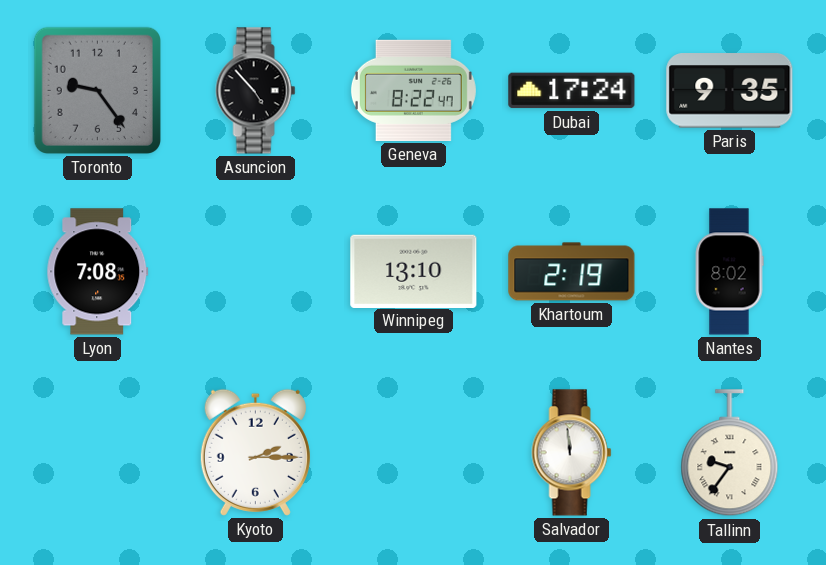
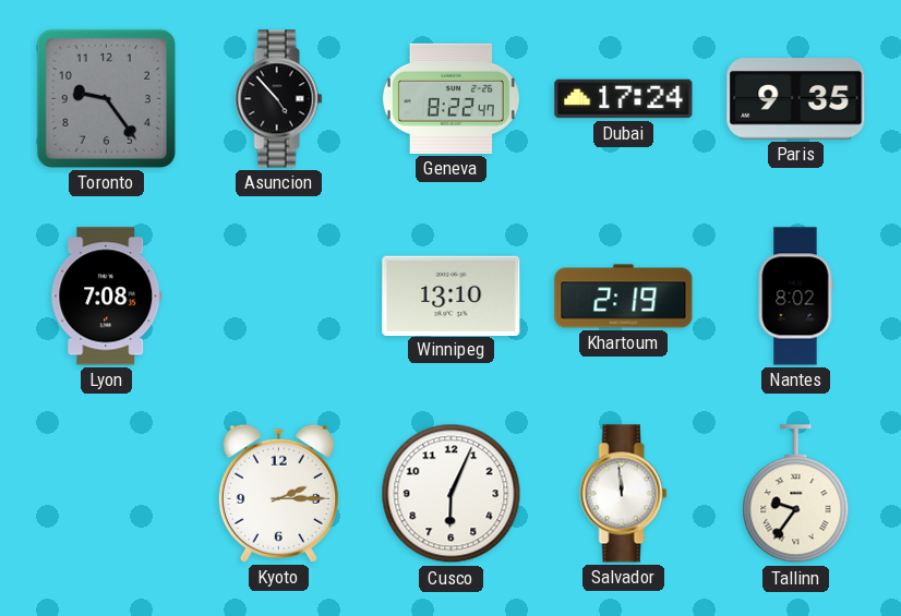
Cusco: none -> 6:04
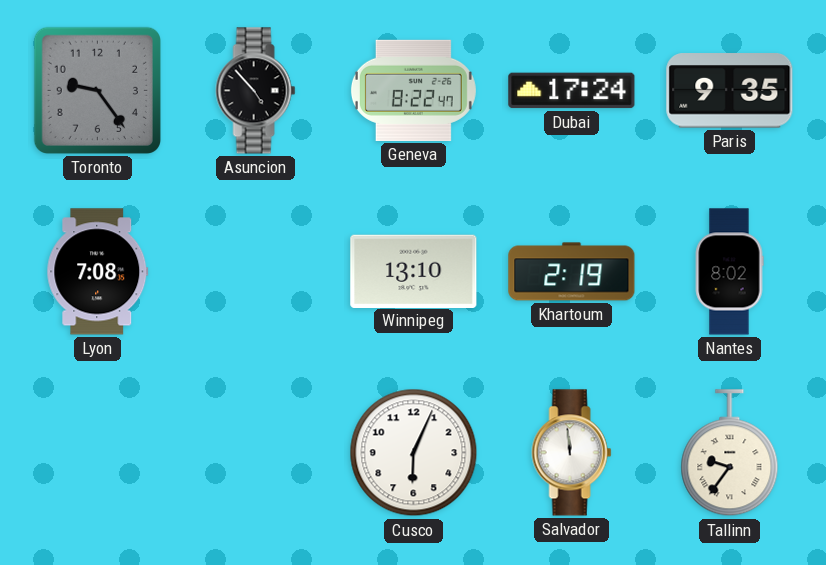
Kyoto: 2:15 -> none
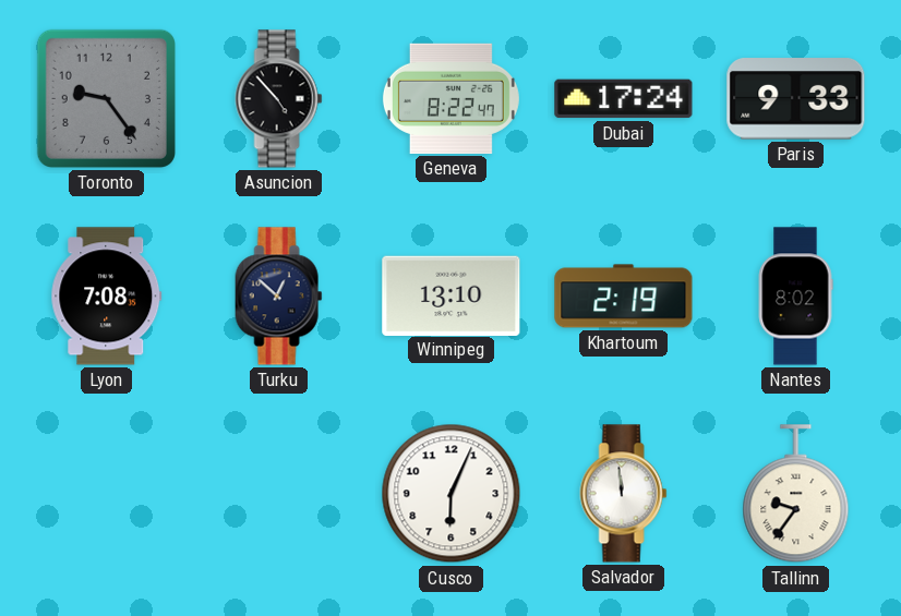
Paris: 9:35 -> 9:33
Turku: none -> 12:52
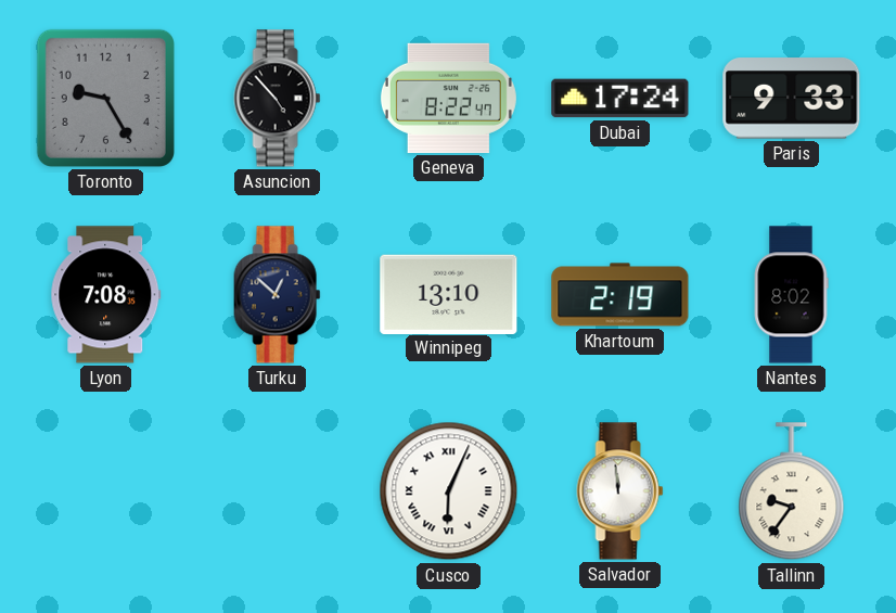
Toronto: 9:24 -> 9:25
Cusco numerals: Arabic -> Roman
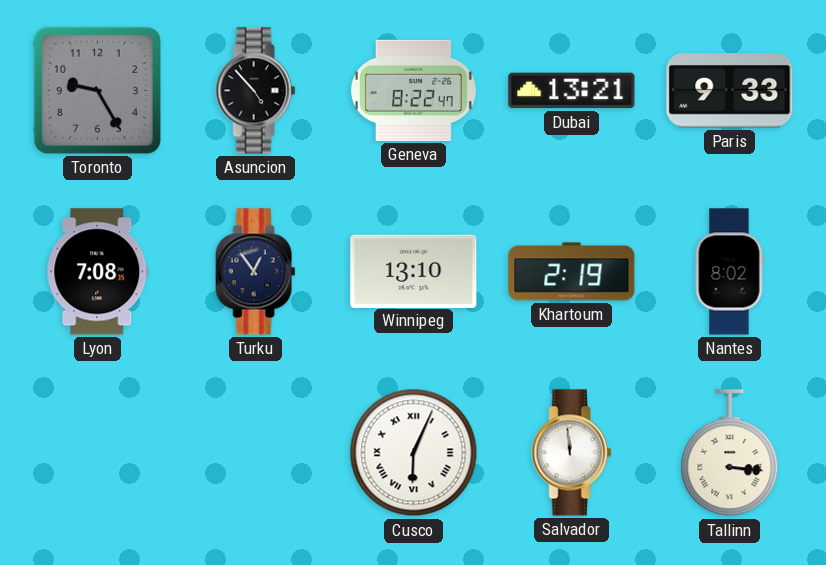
Dubai: 17:24 -> 13:21
Turku: 12:52 -> 12:54
Tallinn: 9:36 -> 3:16
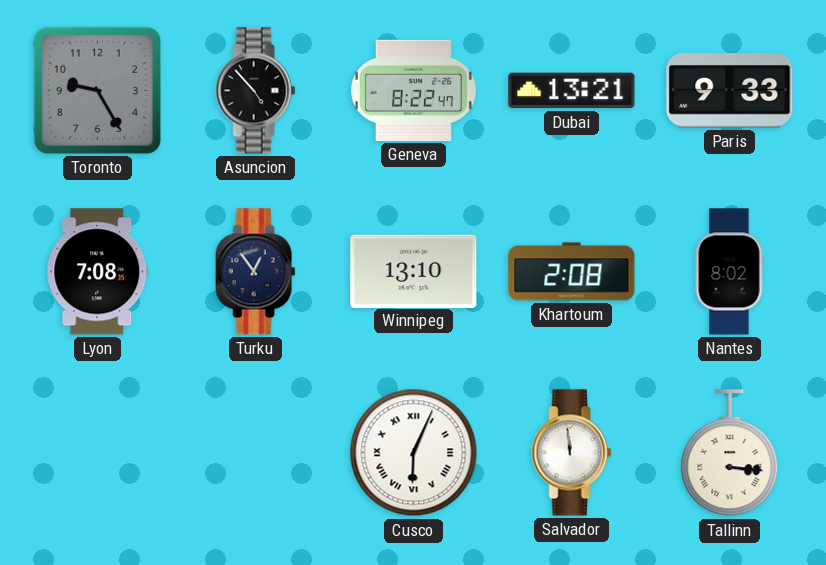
Khartoum: 2:19 -> 2:08
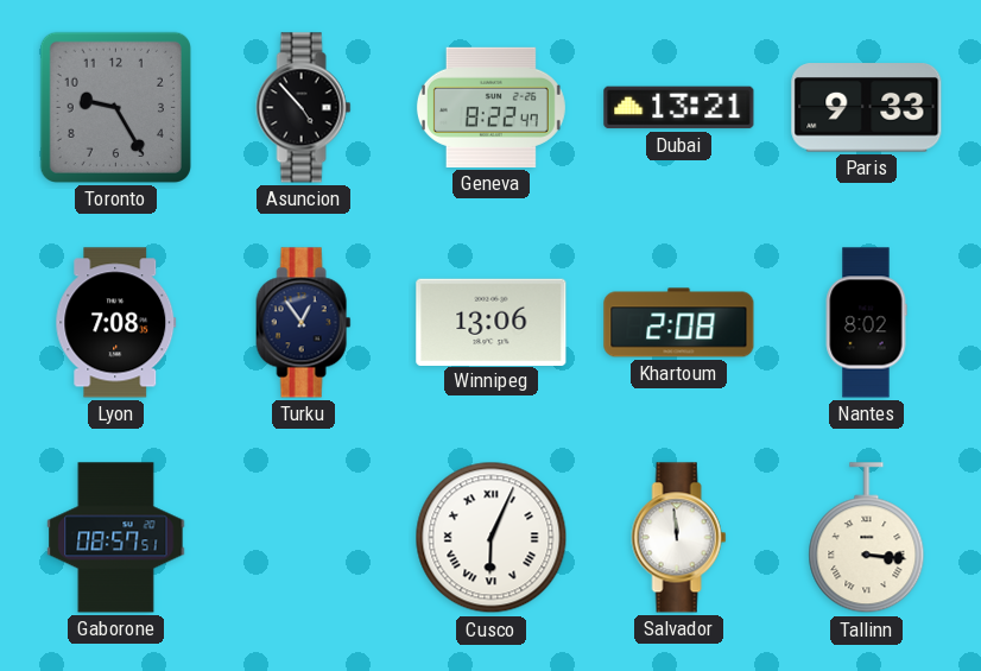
Winnipeg: 13:10 -> 13:06
Gaborone: none -> 08:57
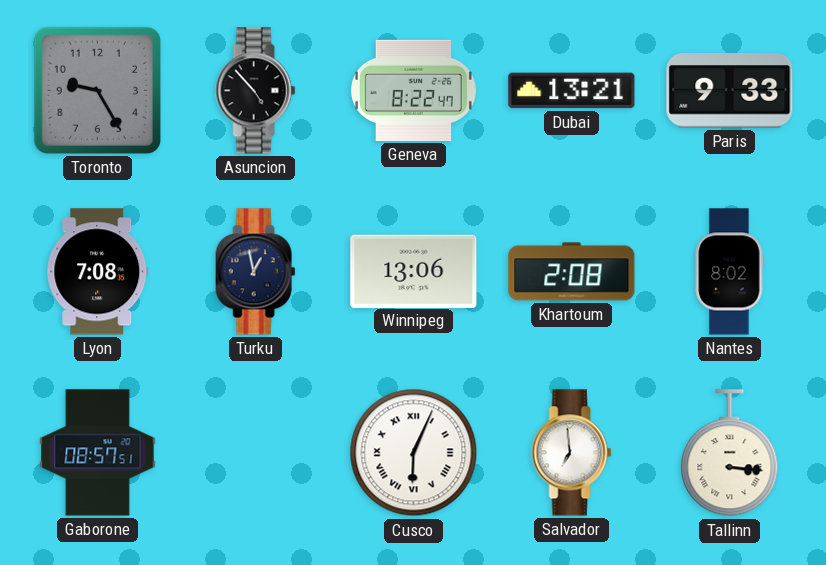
Turku: 12:54 -> 12:58
Salvador: 11:59 -> 6:59
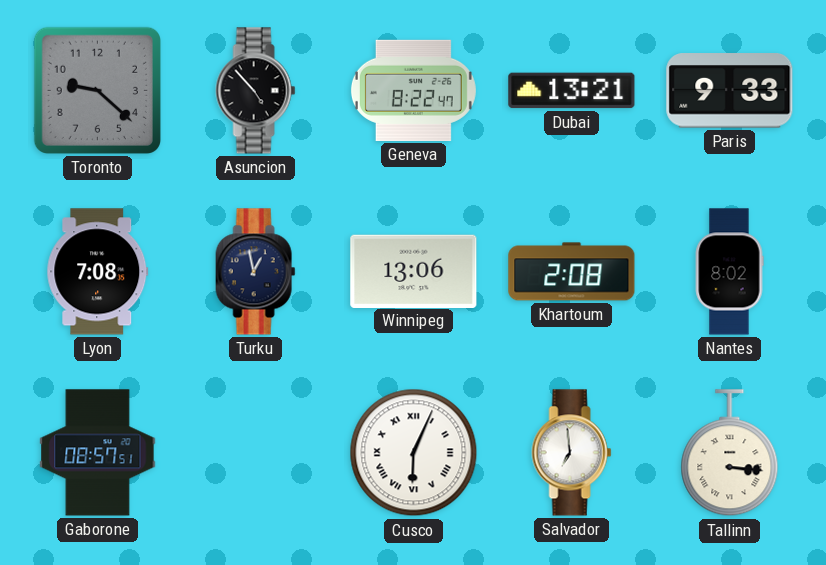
Toronto: 9:25 -> 9:22
